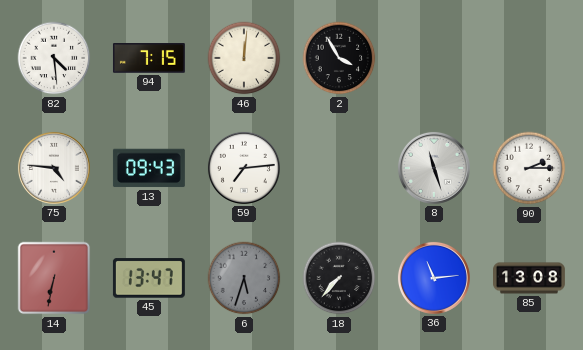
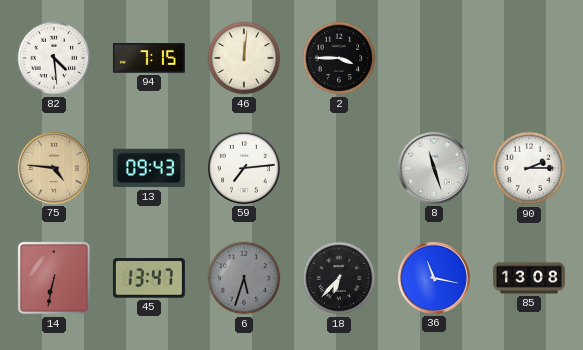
2: 3:55 -> 3:45
75 dial: white -> champagne
18: 7:37 -> 6:37
36: 11:14 -> 11:17
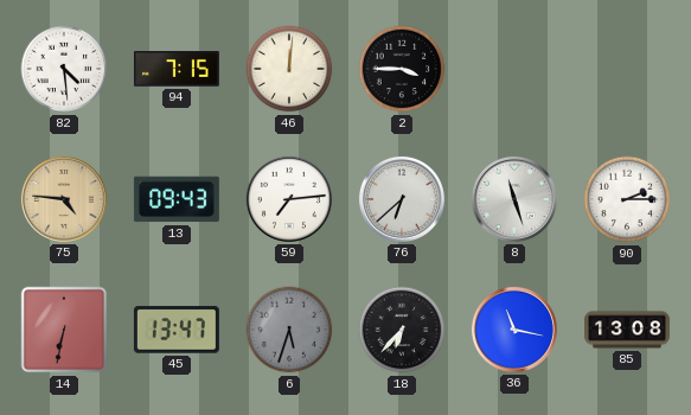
76: none -> 6:38
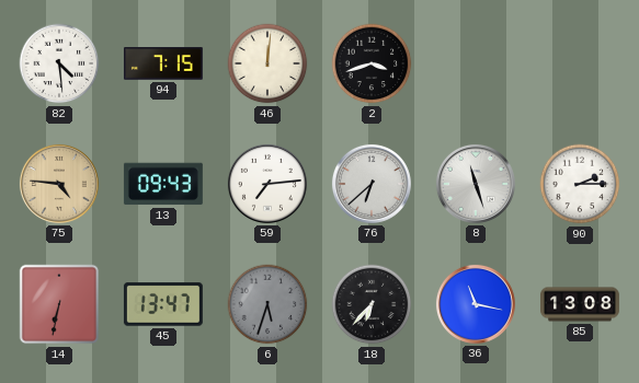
2: 3:45 -> 3:42
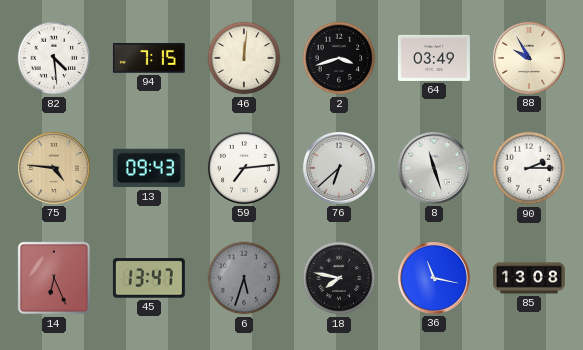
64: none -> 03:49
88: none -> 9:55
14: 6:32 -> 6:26
18: 6:37 -> 7:47
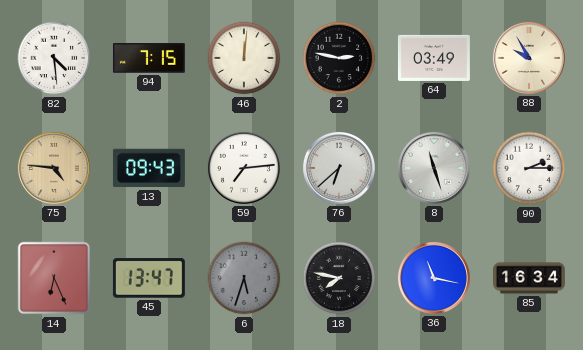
2: 3:42 -> 2:47
85: 13:08 -> 16:34
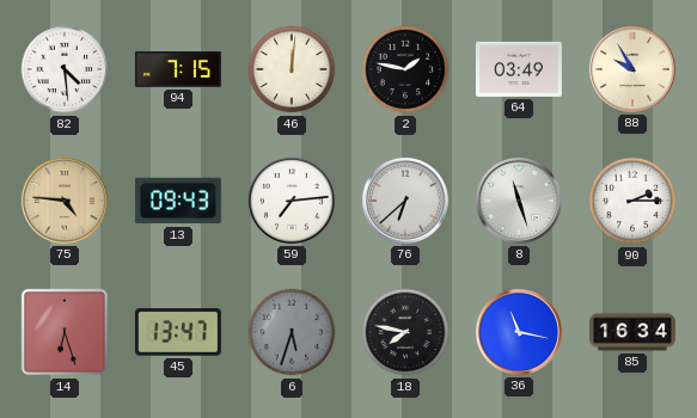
2: 2:47 -> 1:47
14: 6:26 -> 6:27
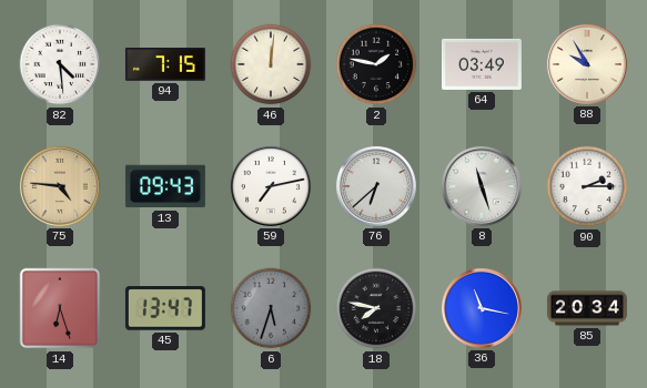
59: 7:14 -> 7:13
85: 16:34 -> 20:34
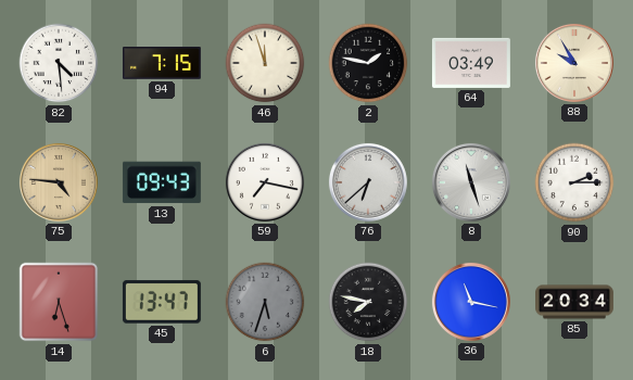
46: 12:01 -> 11:57
59: 7:13 -> 7:17
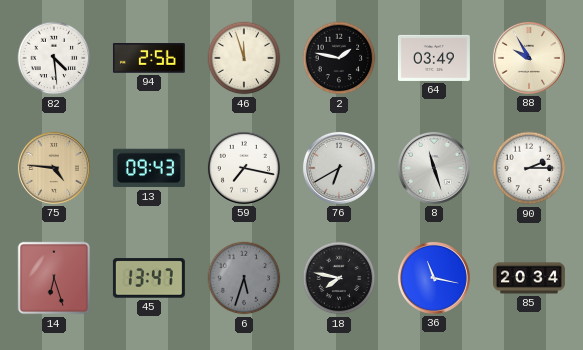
94: 7:15 -> 2:56
76: 6:38 -> 6:40
